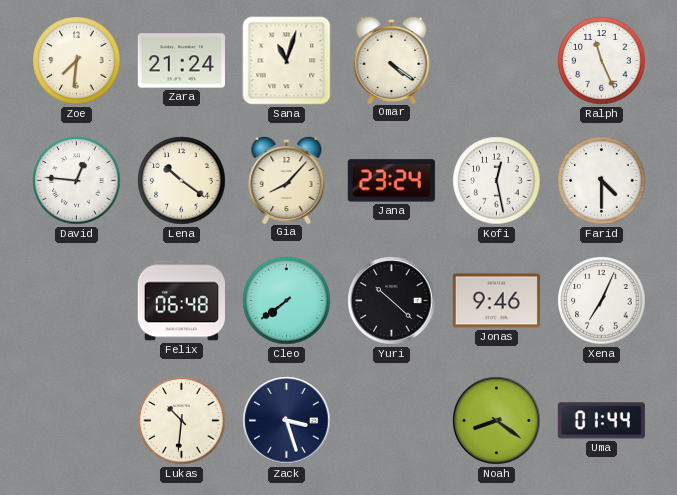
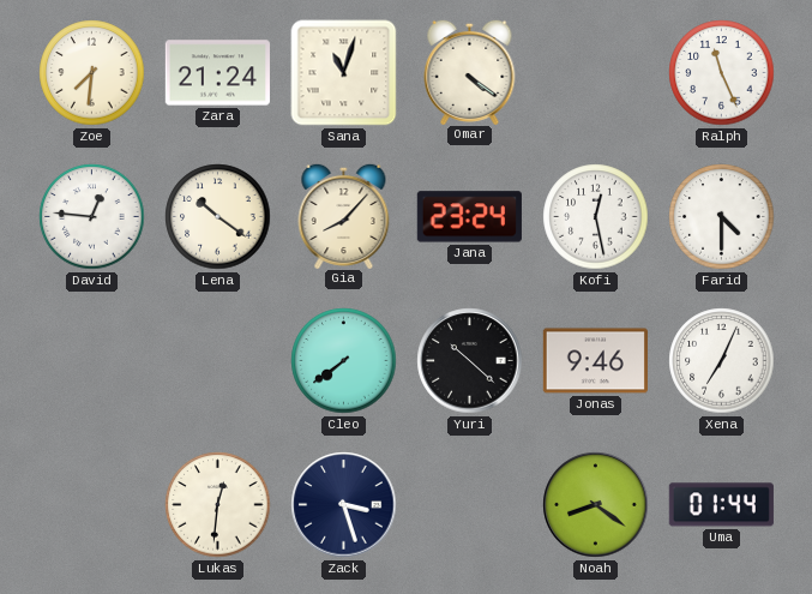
Felix: 06:48 -> none
Lukas: 10:31 -> 12:31
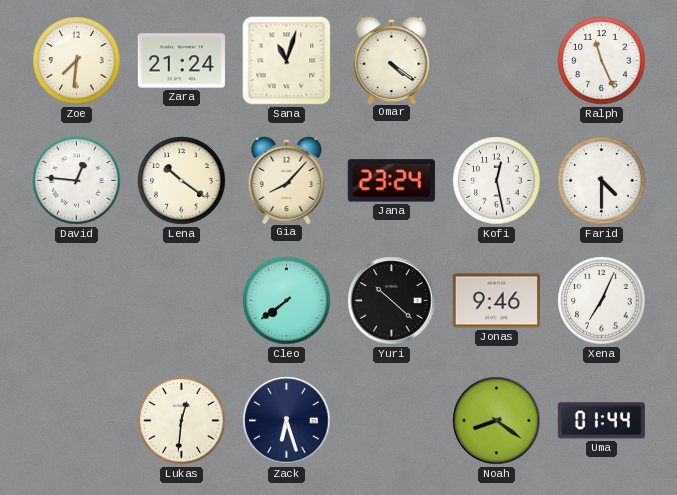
Zack: 3:27 -> 6:27
